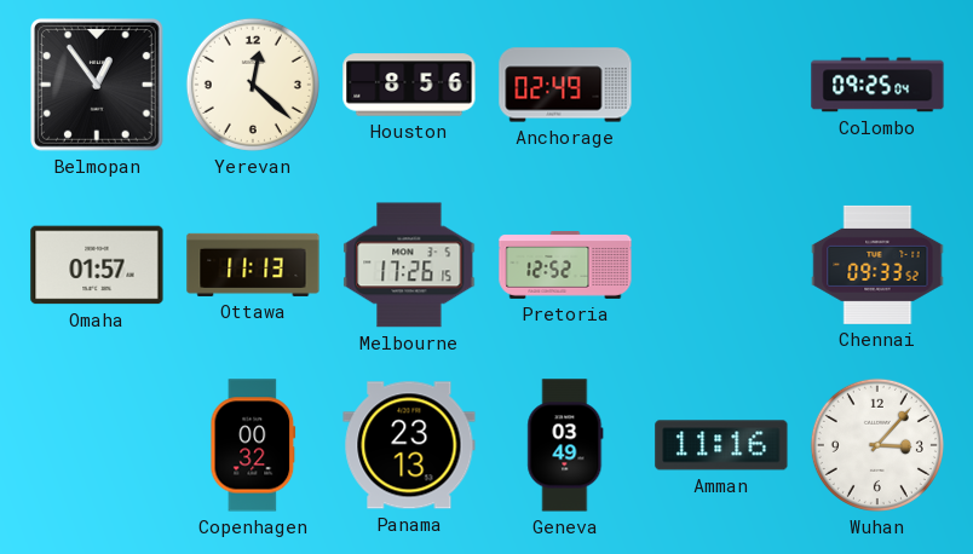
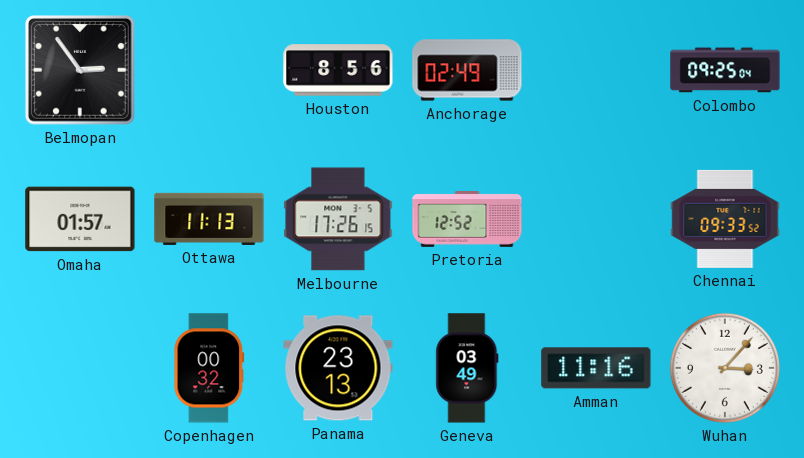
Belmopan: 12:54 -> 2:54
Yerevan: 12:22 -> none
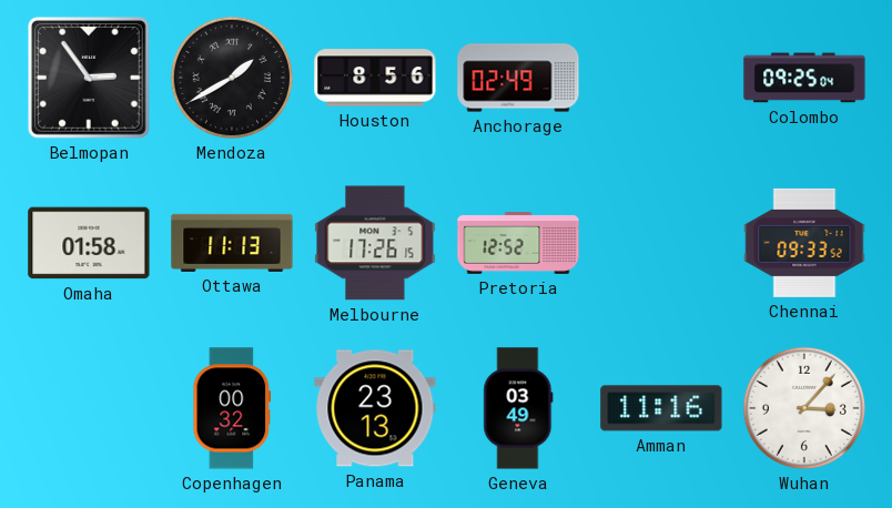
Mendoza: none -> 1:40
Omaha: 01:57 -> 01:58
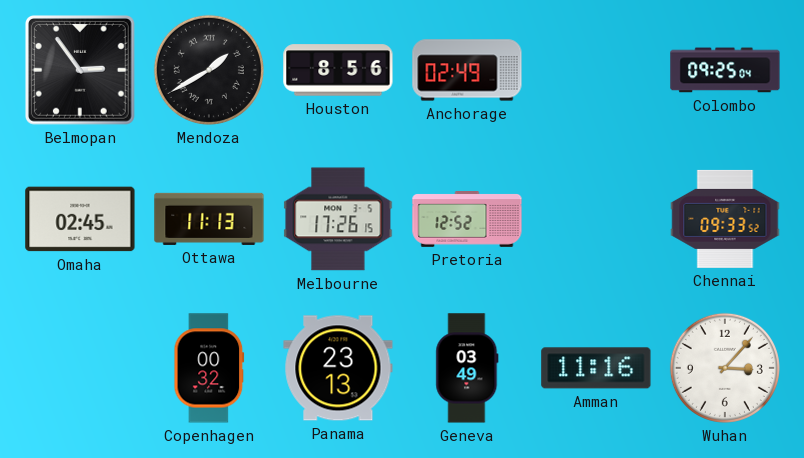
Omaha: 01:58 -> 02:45
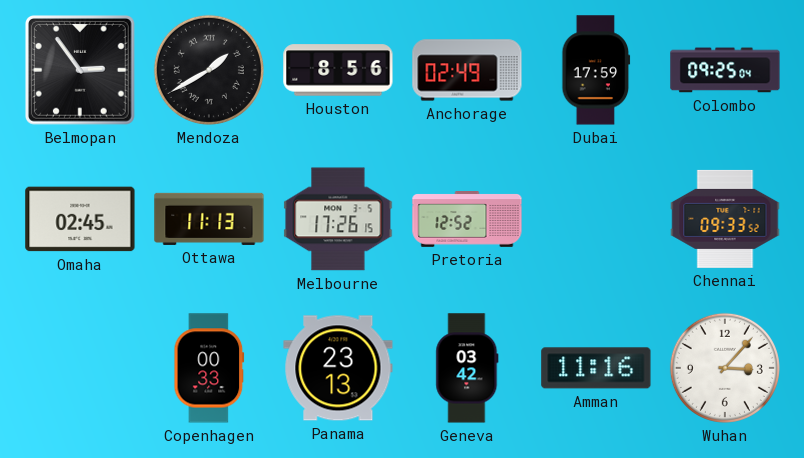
Dubai: none -> 17:59
Copenhagen: 00:32 -> 00:33
Geneva: 03:49 -> 03:42
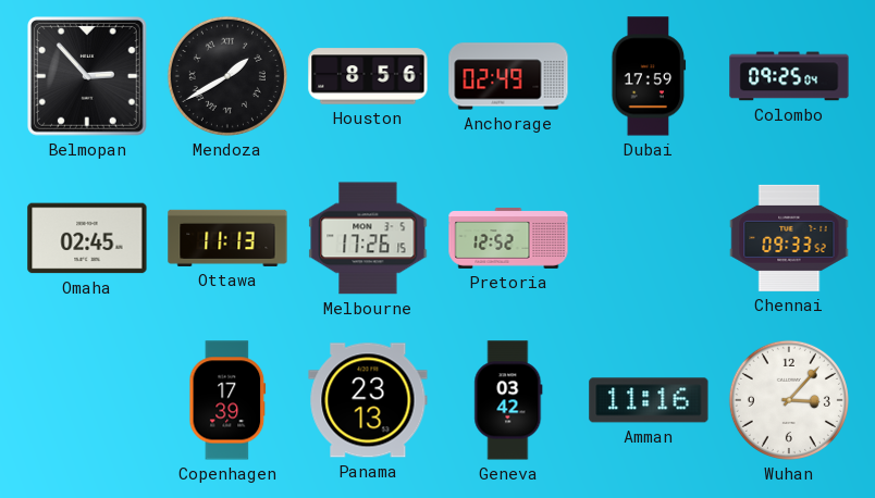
Belmopan: 2:54 -> 2:53
Copenhagen: 00:33 -> 17:39
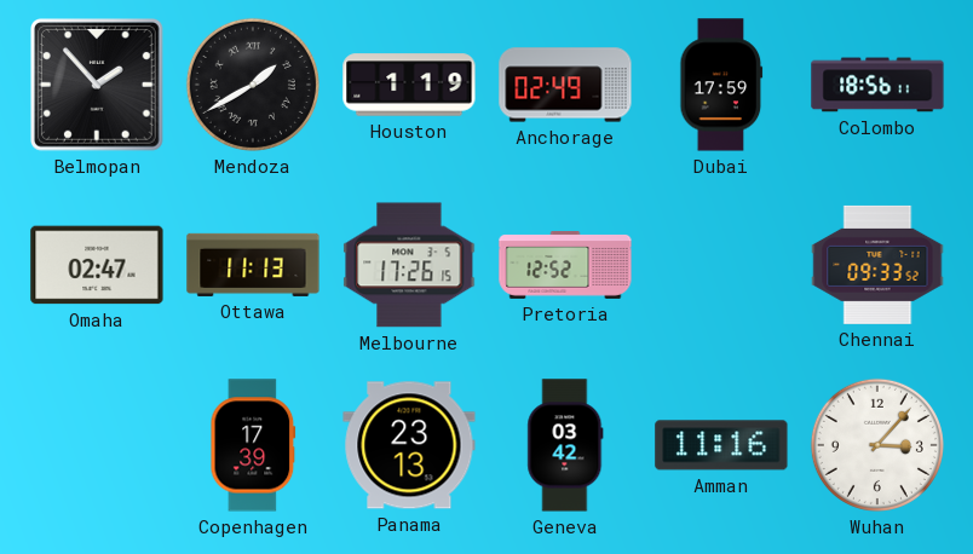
Belmopan: 2:53 -> 1:53
Houston: 8:56 -> 1:19
Colombo: 09:25 -> 18:56
Omaha: 02:45 -> 02:47
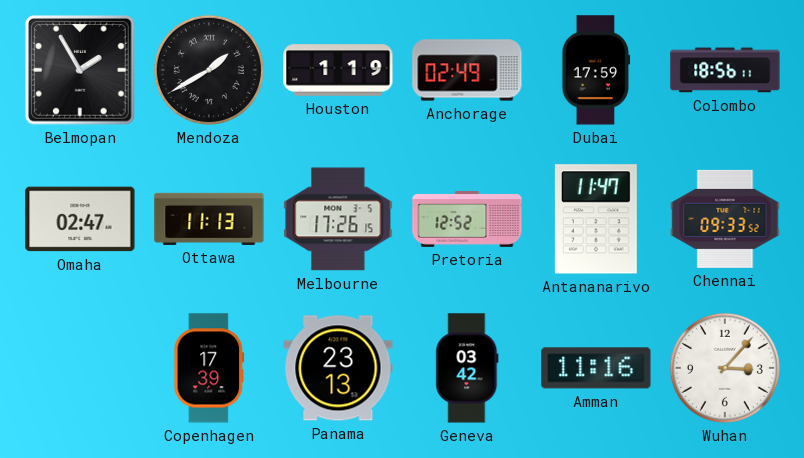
Belmopan: 1:53 -> 1:55
Antananarivo: none -> 11:47
